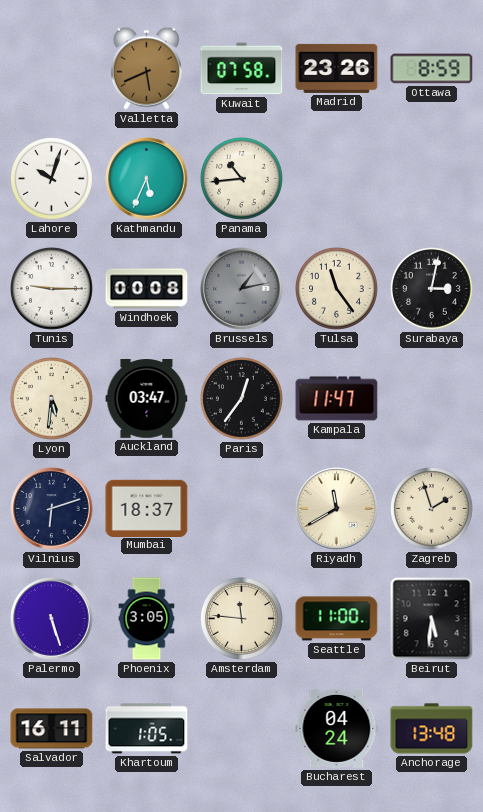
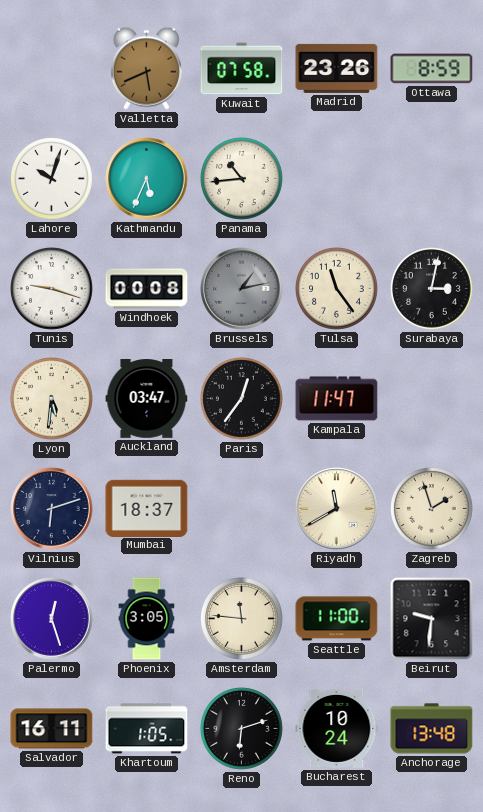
Tunis: 9:15 -> 9:18
Palermo: 5:27 -> 12:27
Beirut: 5:31 -> 9:31
Reno: none -> 6:12
Bucharest: 04:24 -> 10:24
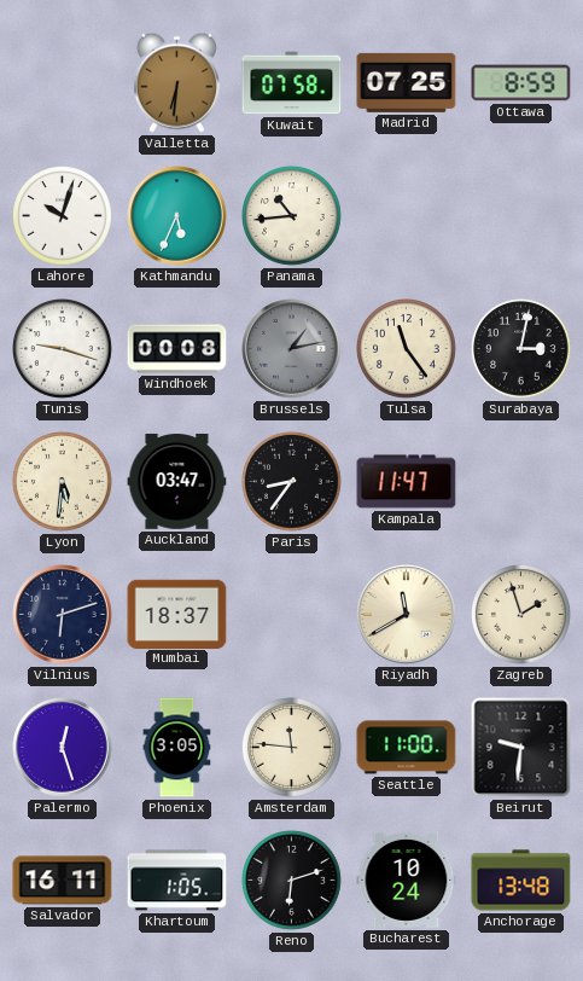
Valletta: 5:41 -> 6:31
Madrid: 23:26 -> 07:25
Paris: 12:36 -> 8:36
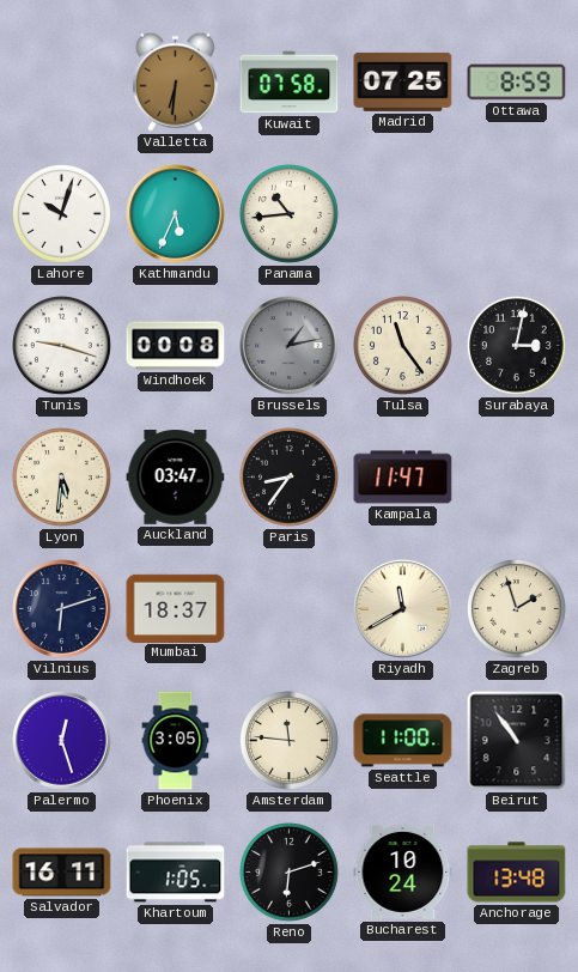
Beirut: 9:31 -> 10:54
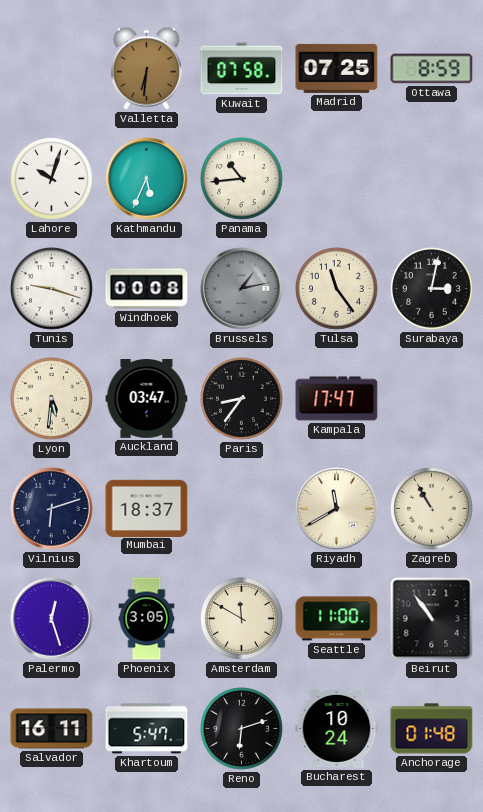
Kampala: 11:47 -> 17:47
Zagreb: 1:57 -> 10:55
Amsterdam: 11:46 -> 11:50
Khartoum: 1:05 -> 5:47
Anchorage: 13:48 -> 01:48
